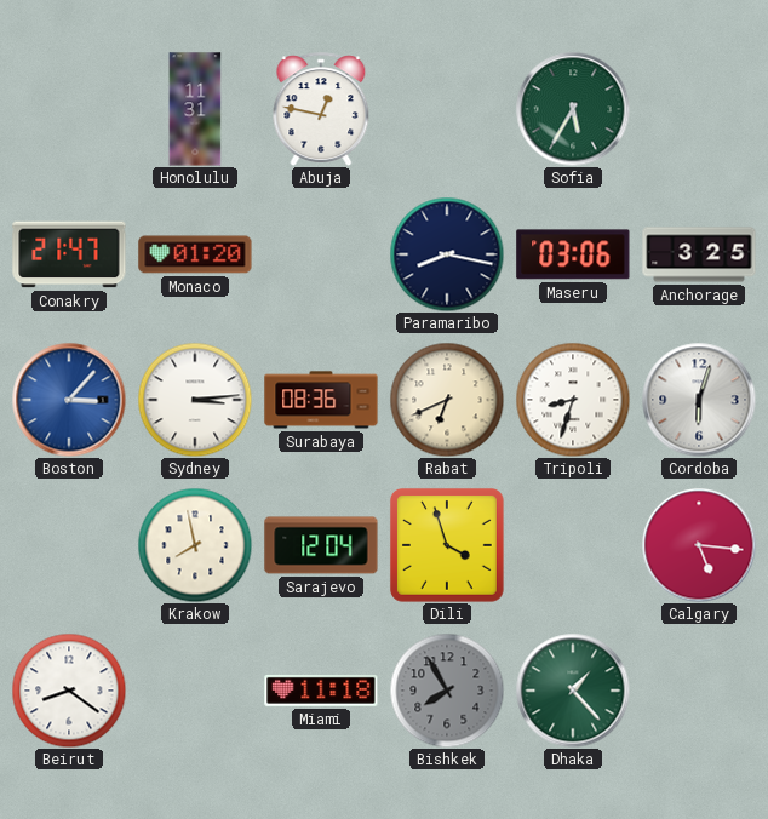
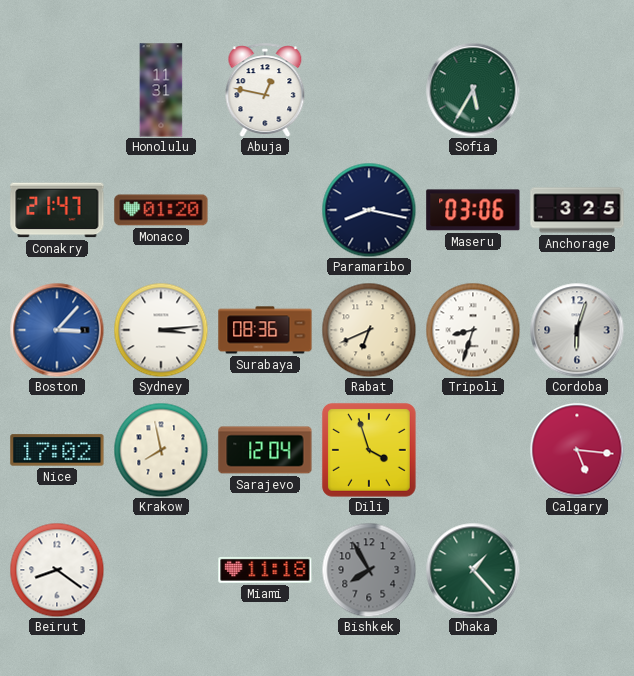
Nice: none -> 17:02
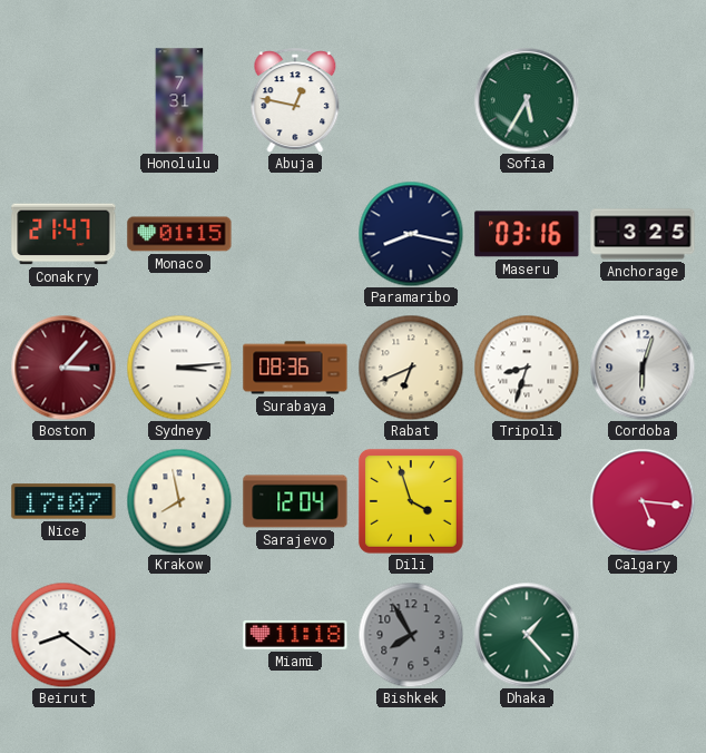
Honolulu: 11:31 -> 7:31
Monaco: 01:20 -> 01:15
Maseru: 03:06 -> 03:16
Boston dial: blue -> burgundy
Nice: 17:02 -> 17:07
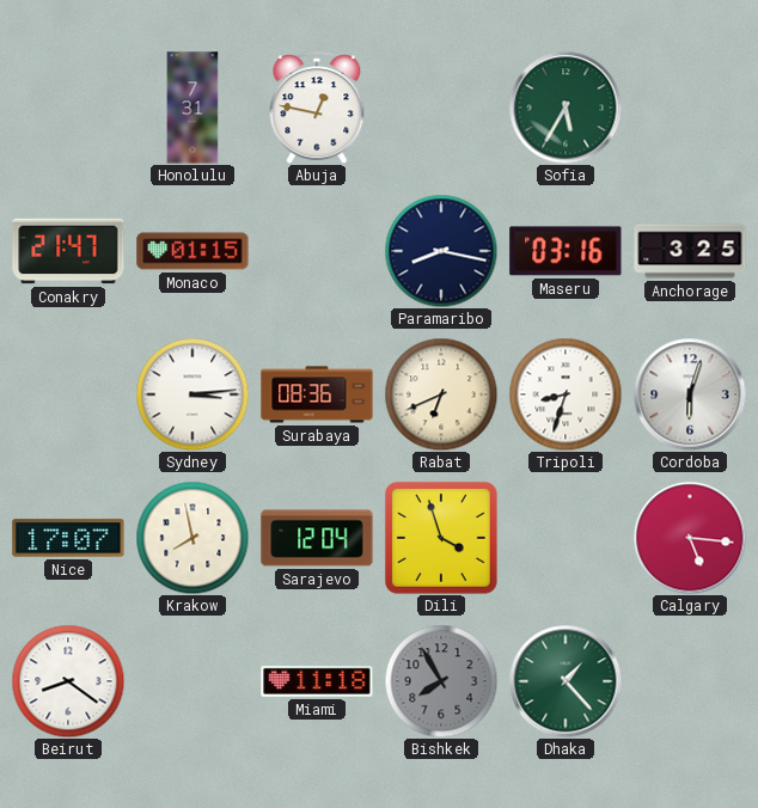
Boston: 3:07 -> none
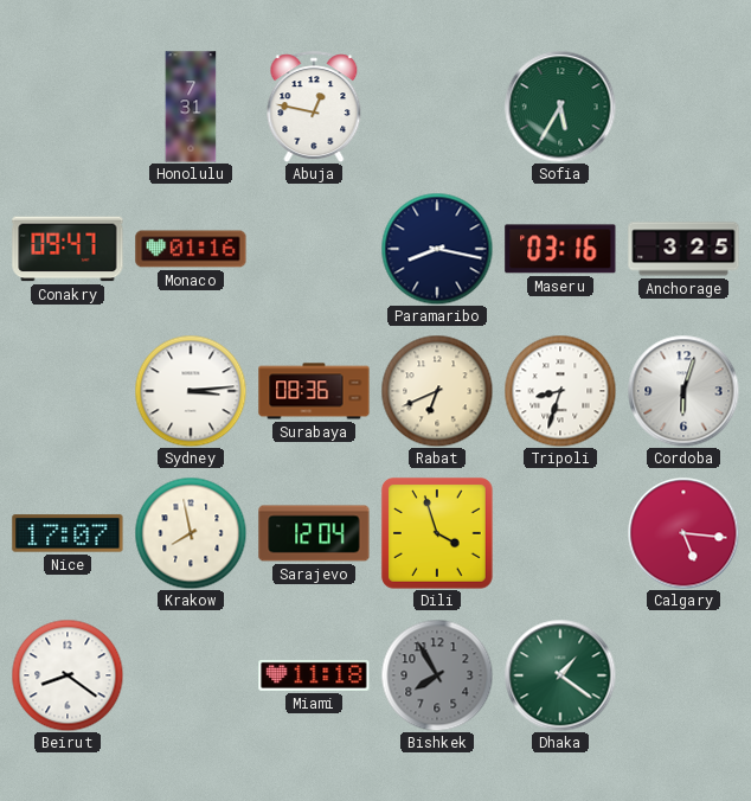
Conakry: 21:47 -> 09:47
Monaco: 01:15 -> 01:16
Dhaka: 1:23 -> 1:21
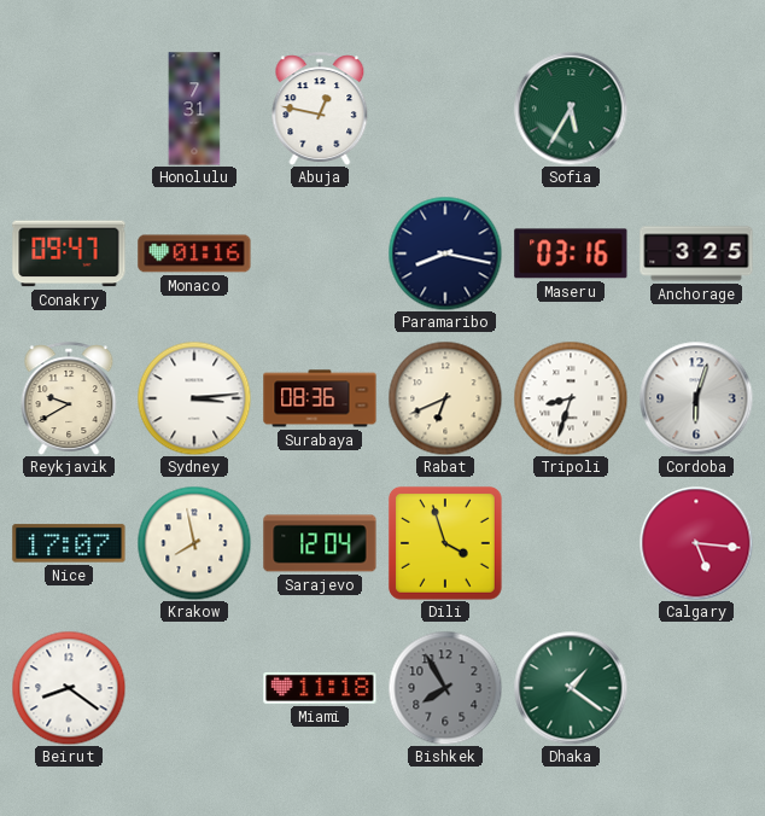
Reykjavik: none -> 9:40
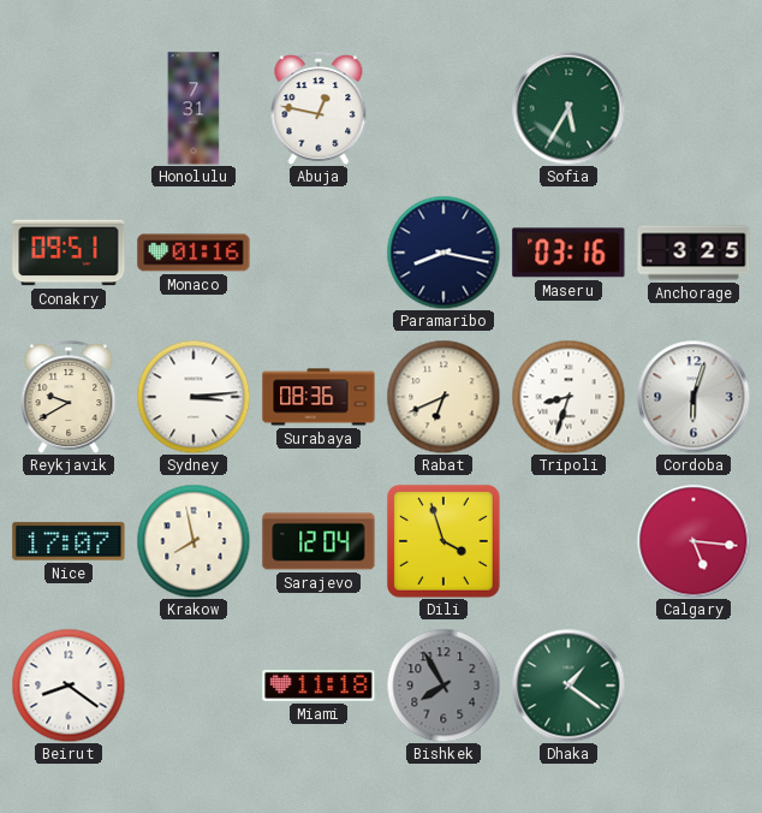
Conakry: 09:47 -> 09:51
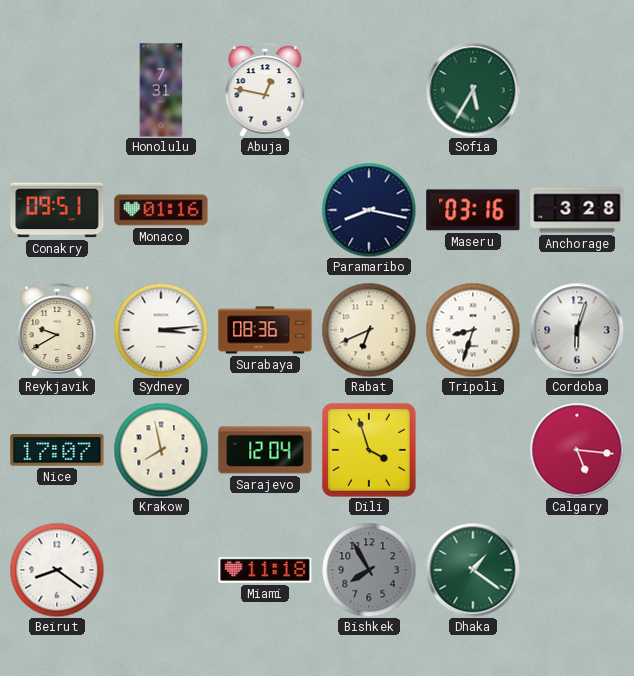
Anchorage: 3:25 -> 3:28
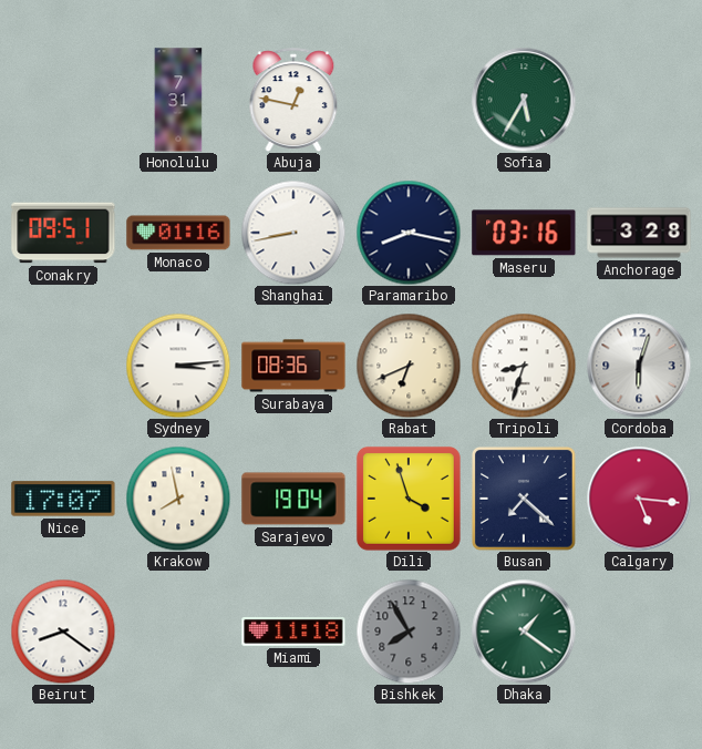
Shanghai: none -> 8:43
Reykjavik: 9:40 -> none
Sarajevo: 12:04 -> 19:04
Busan: none -> 7:22
